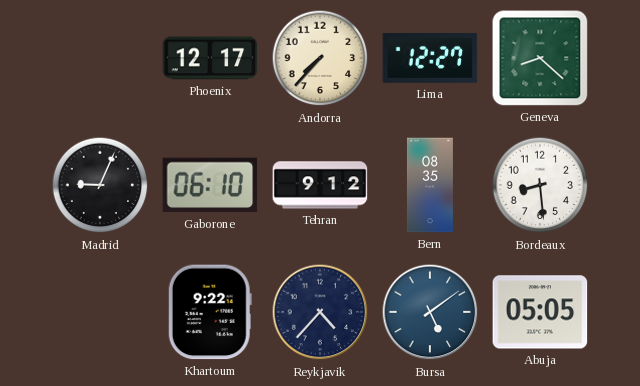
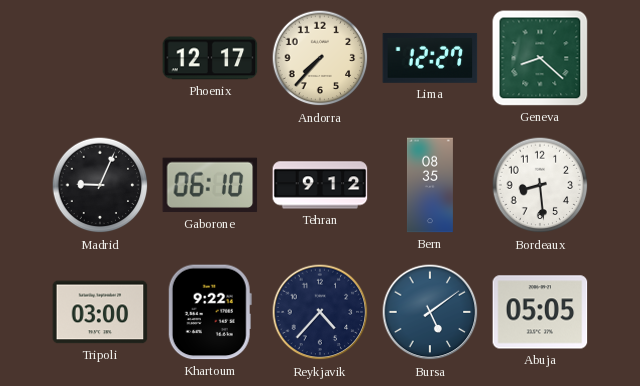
Tripoli: none -> 03:00
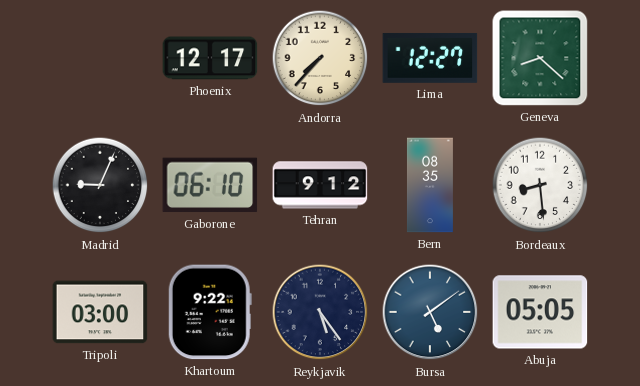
Reykjavik: 4:37 -> 5:24
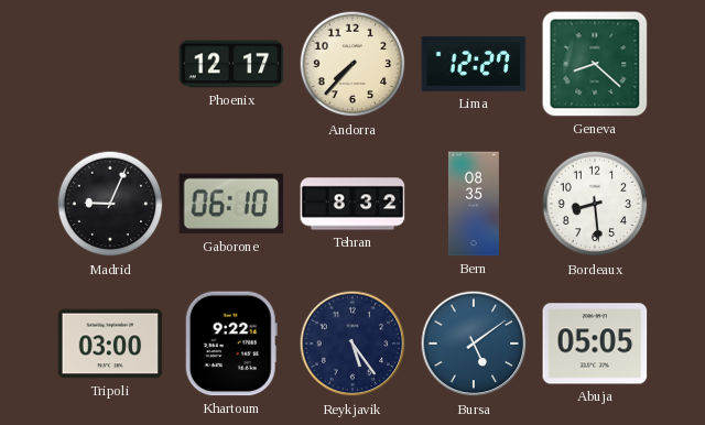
Tehran: 9:12 -> 8:32
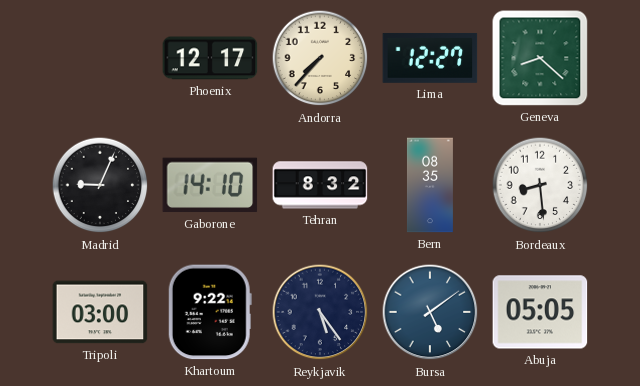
Gaborone: 06:10 -> 14:10
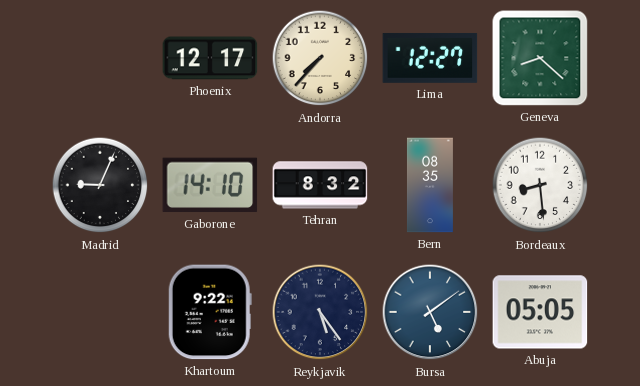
Tripoli: 03:00 -> none
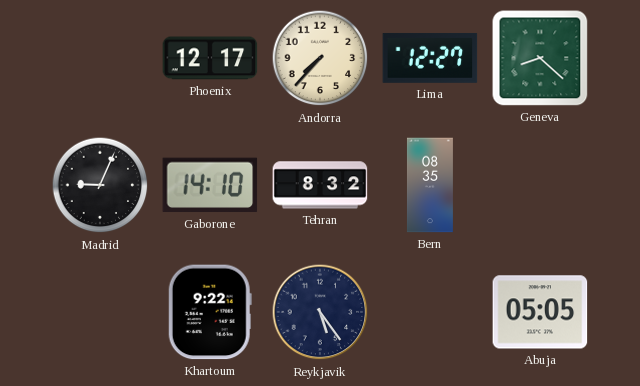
Bordeaux: 8:29 -> none
Bursa: 5:09 -> none
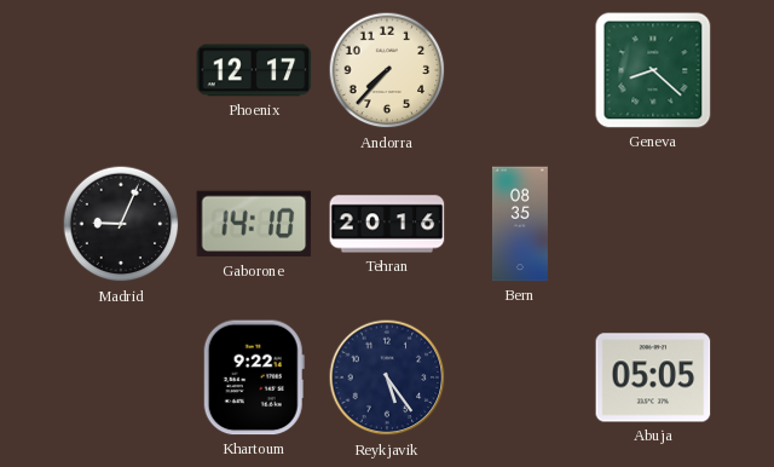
Lima: 12:27 -> none
Tehran: 8:32 -> 20:16
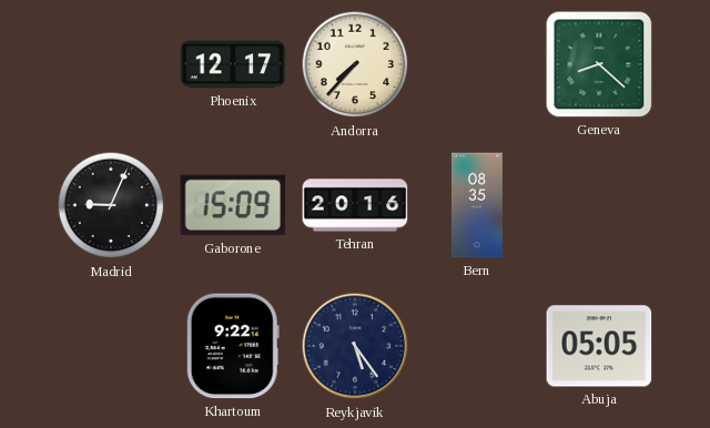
Gaborone: 14:10 -> 15:09
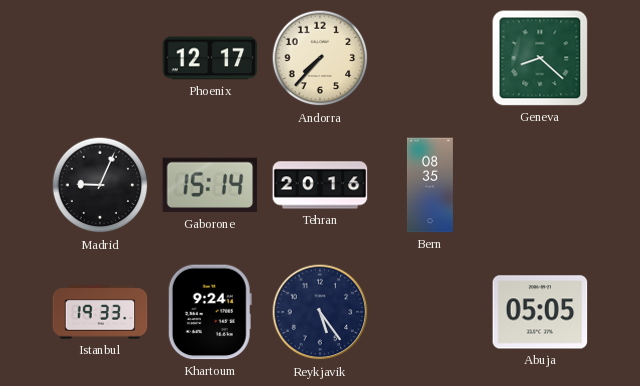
Gaborone: 15:09 -> 15:14
Istanbul: none -> 19:33
Khartoum: 9:22 -> 9:24
